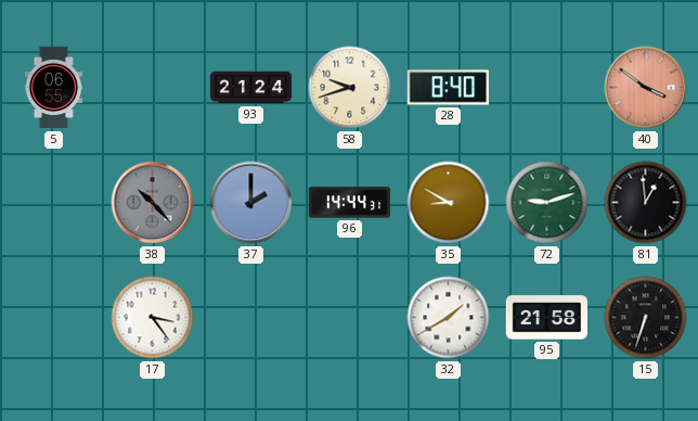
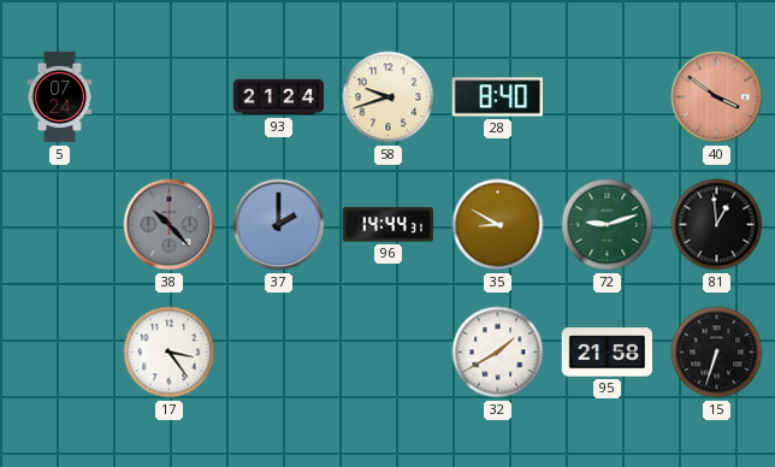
5: 06:55 -> 07:24
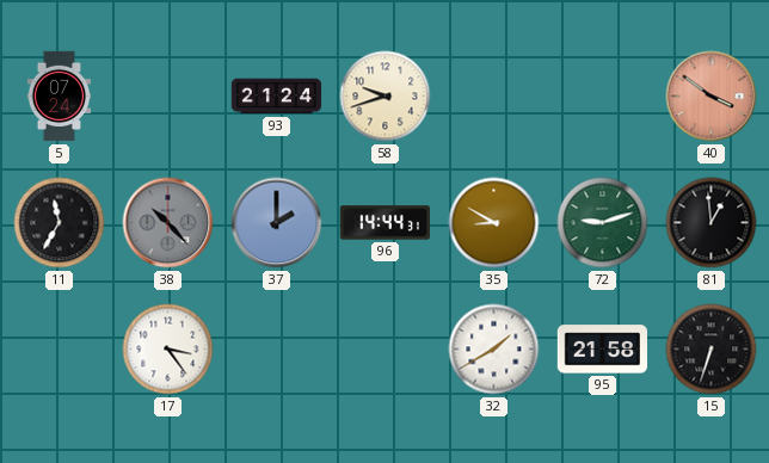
28: 8:40 -> none
11: none -> 11:35
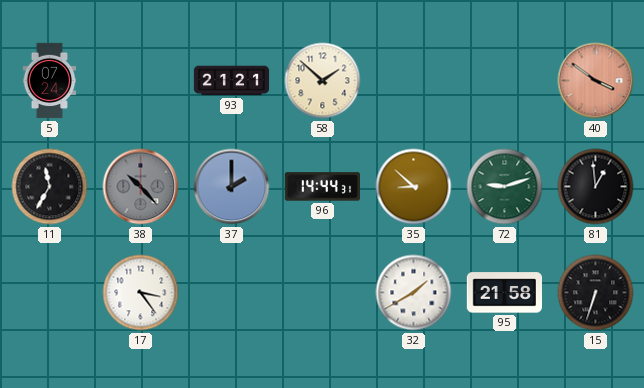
93: 21:24 -> 21:21
58: 9:42 -> 1:52
35: 8:50 -> 8:52
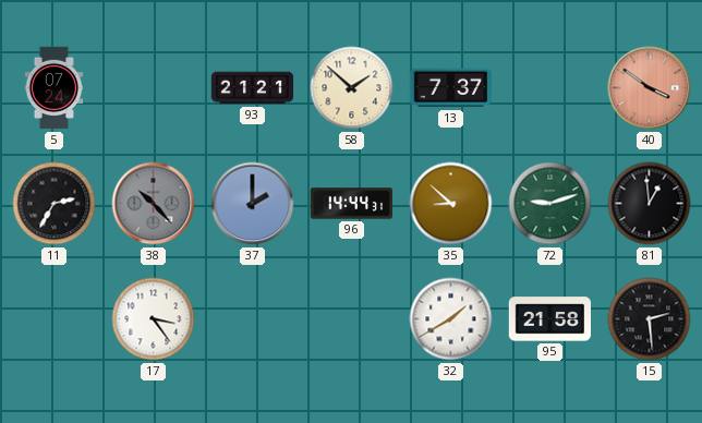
13: none -> 7:37
11: 11:35 -> 2:35
15: 6:33 -> 2:29
